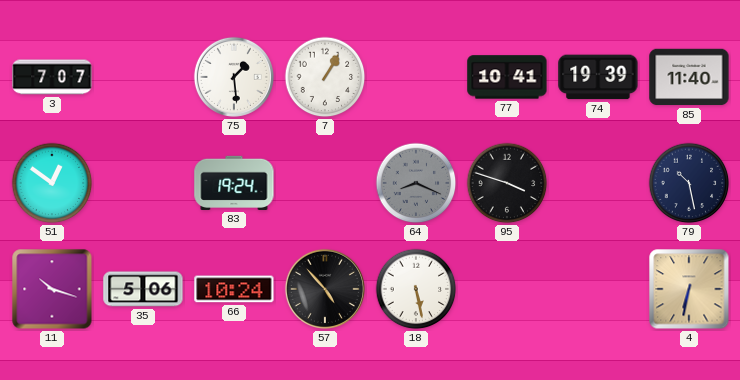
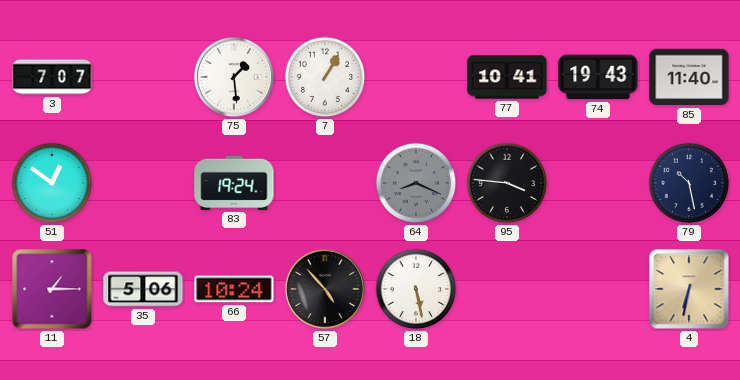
74: 19:39 -> 19:43
95: 3:48 -> 3:46
11: 10:18 -> 1:15
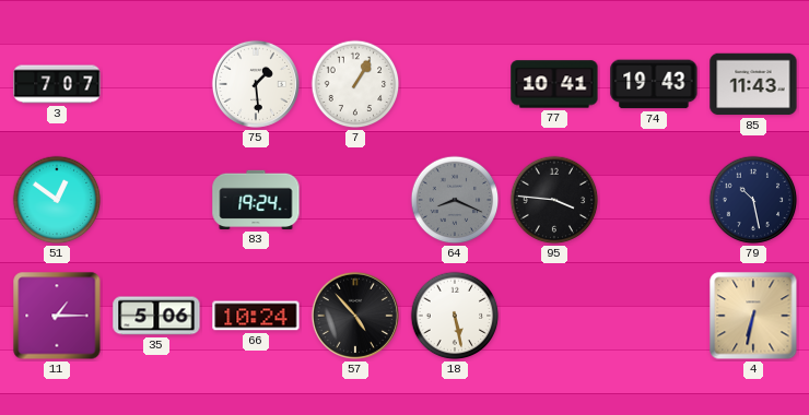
85: 11:40 -> 11:43
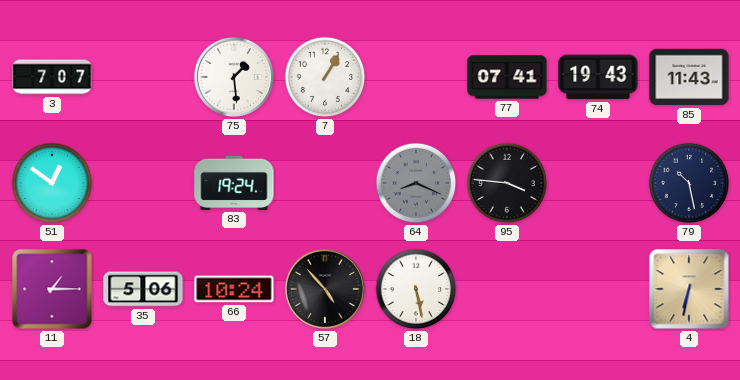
77: 10:41 -> 07:41
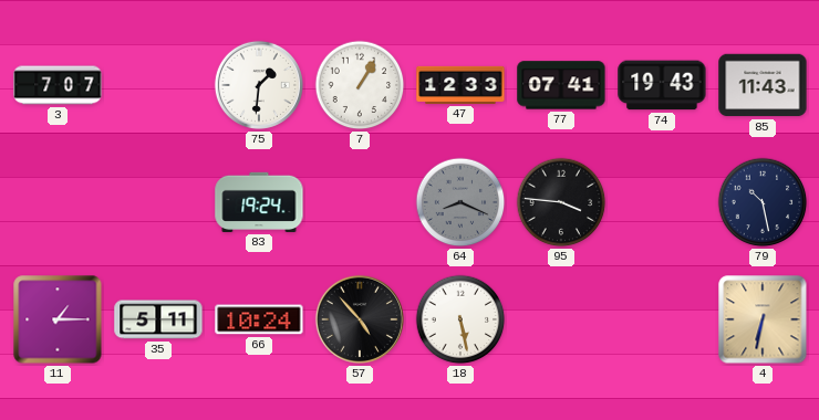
75: 1:29 -> 1:31
47: none -> 12:33
51: 12:51 -> none
35: 5:06 -> 5:11
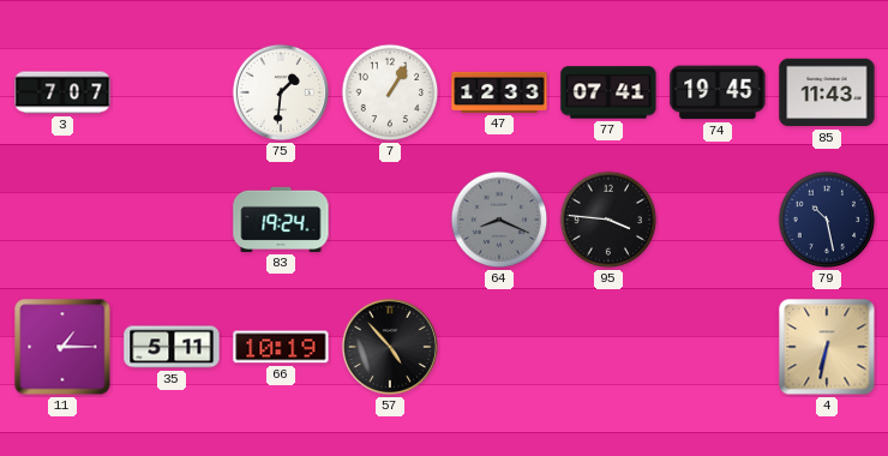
74: 19:43 -> 19:45
66: 10:24 -> 10:19
18: 5:28 -> none
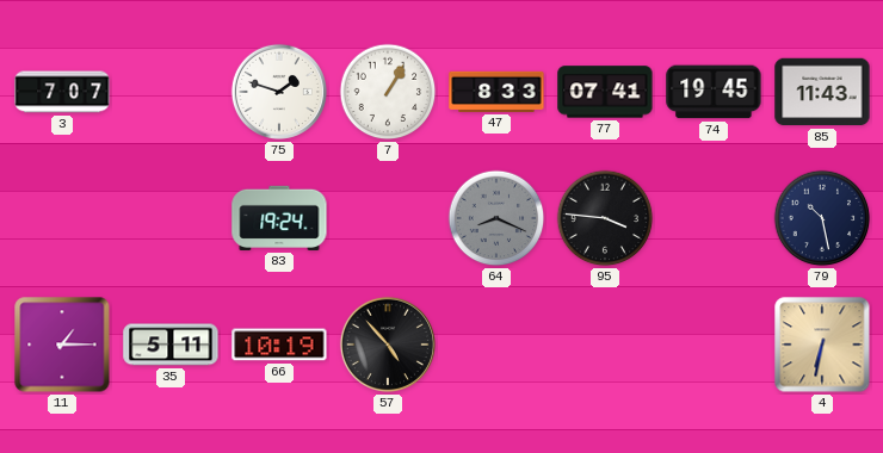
75: 1:31 -> 1:48
47: 12:33 -> 8:33
